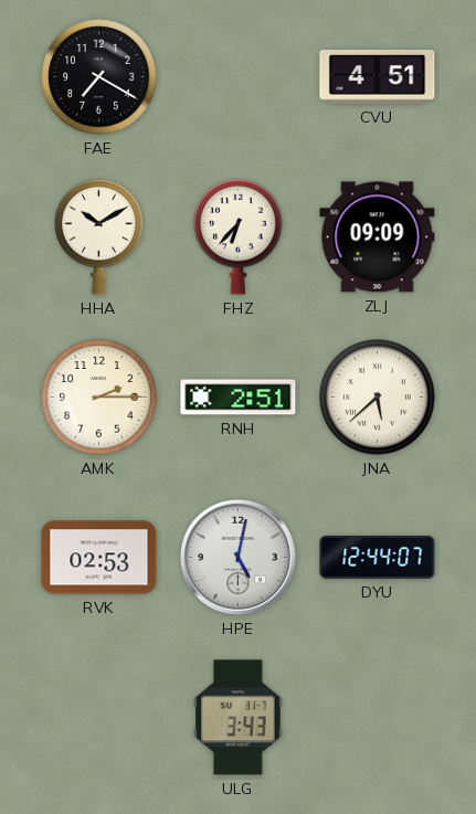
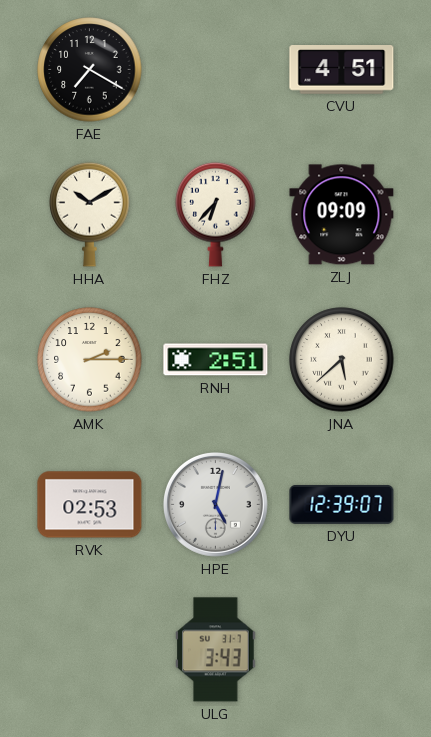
DYU: 12:44 -> 12:39
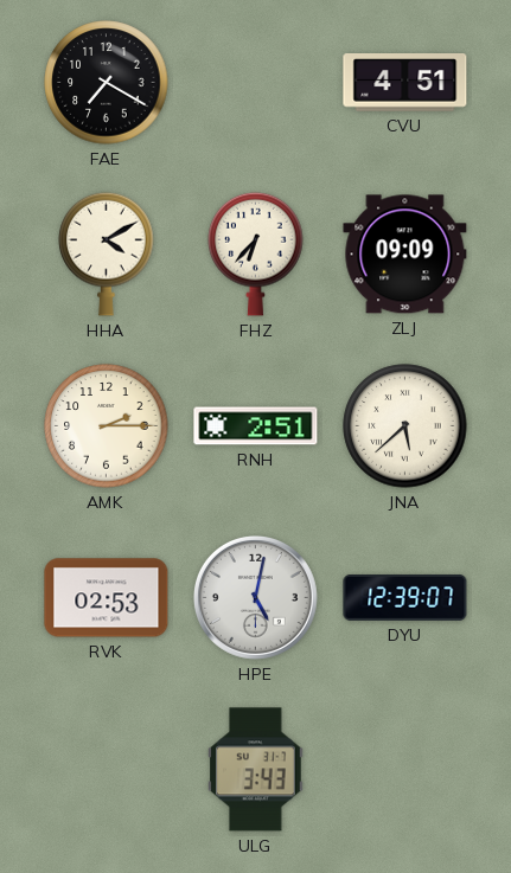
HHA: 10:10 -> 4:10
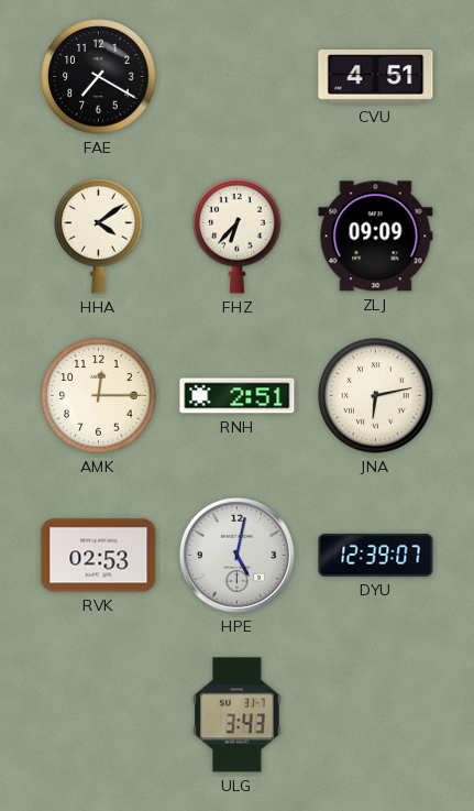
HHA: 4:10 -> 4:09
AMK: 2:15 -> 12:15
JNA: 5:38 -> 6:13
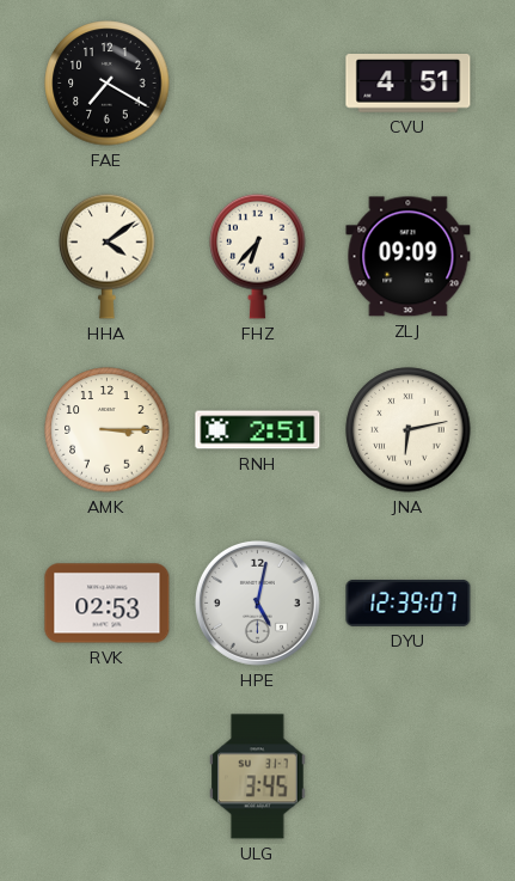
AMK: 12:15 -> 3:15
ULG: 3:43 -> 3:45
